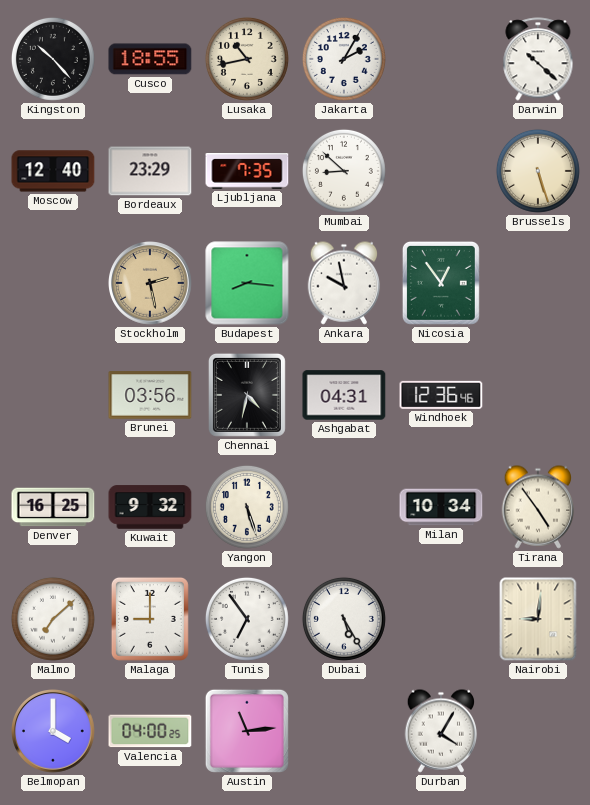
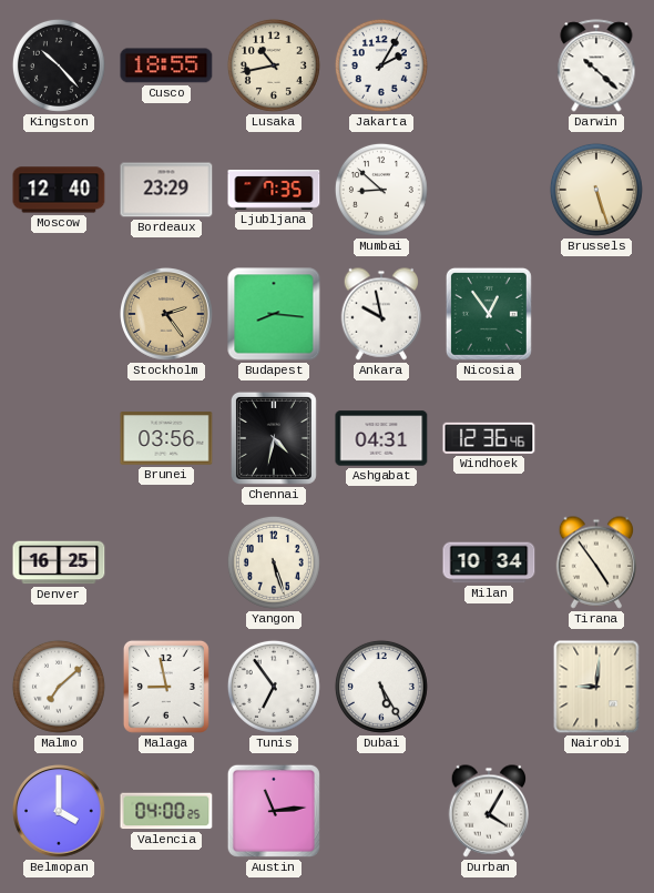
Stockholm: 2:28 -> 2:24
Kuwait: 9:32 -> none
Malaga: 9:00 -> 8:58
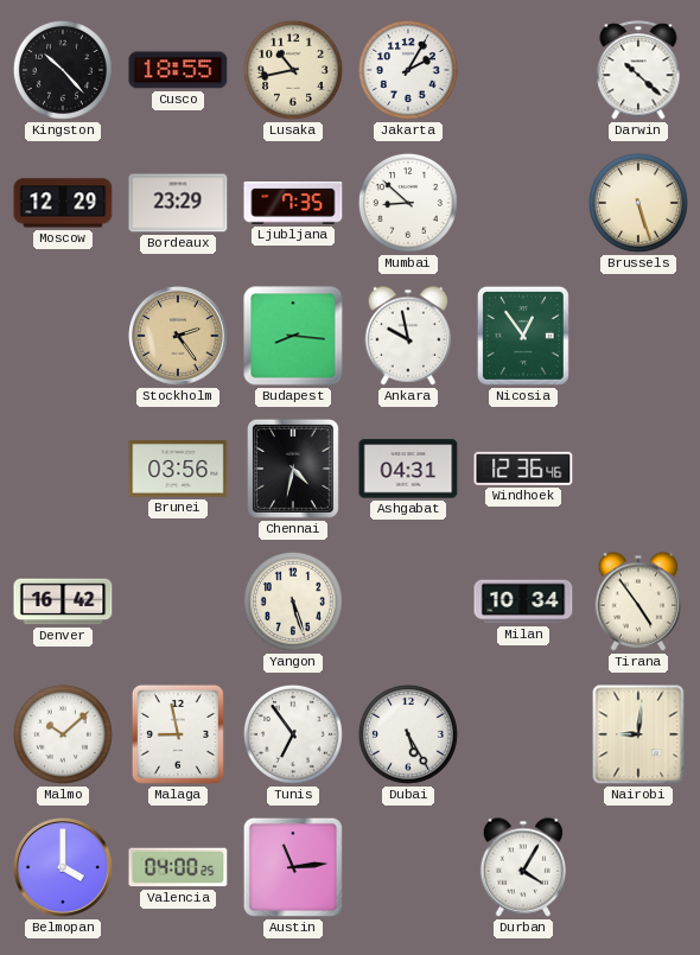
Moscow: 12:40 -> 12:29
Denver: 16:25 -> 16:42
Malmo: 7:08 -> 10:08
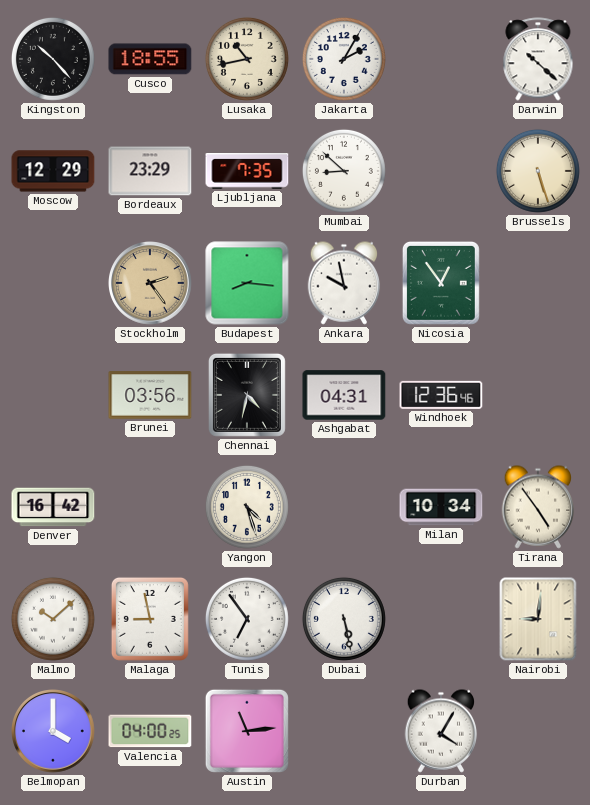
Yangon: 5:27 -> 4:27
Dubai: 5:25 -> 5:28
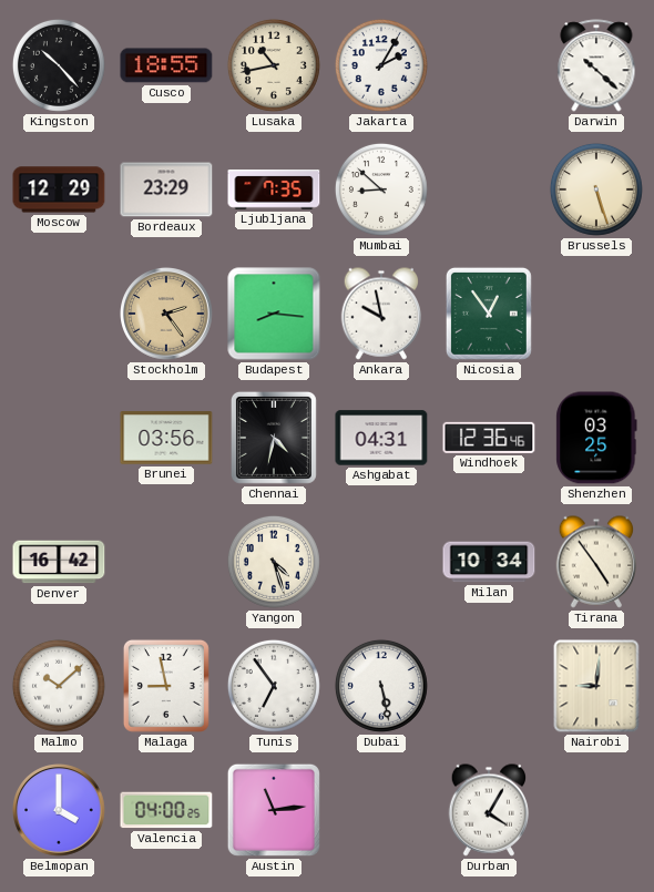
Shenzhen: none -> 03:25
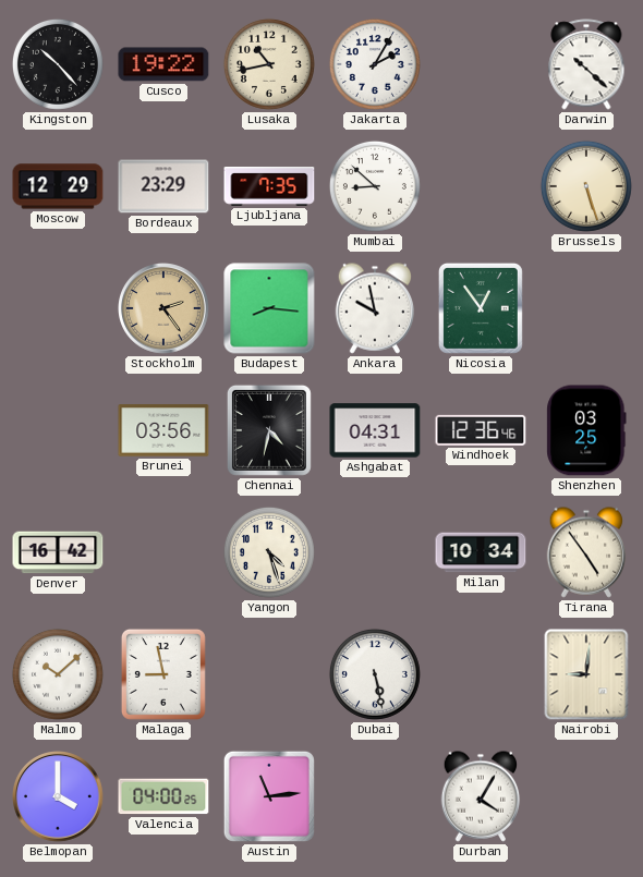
Cusco: 18:55 -> 19:22
Tunis: 6:54 -> none
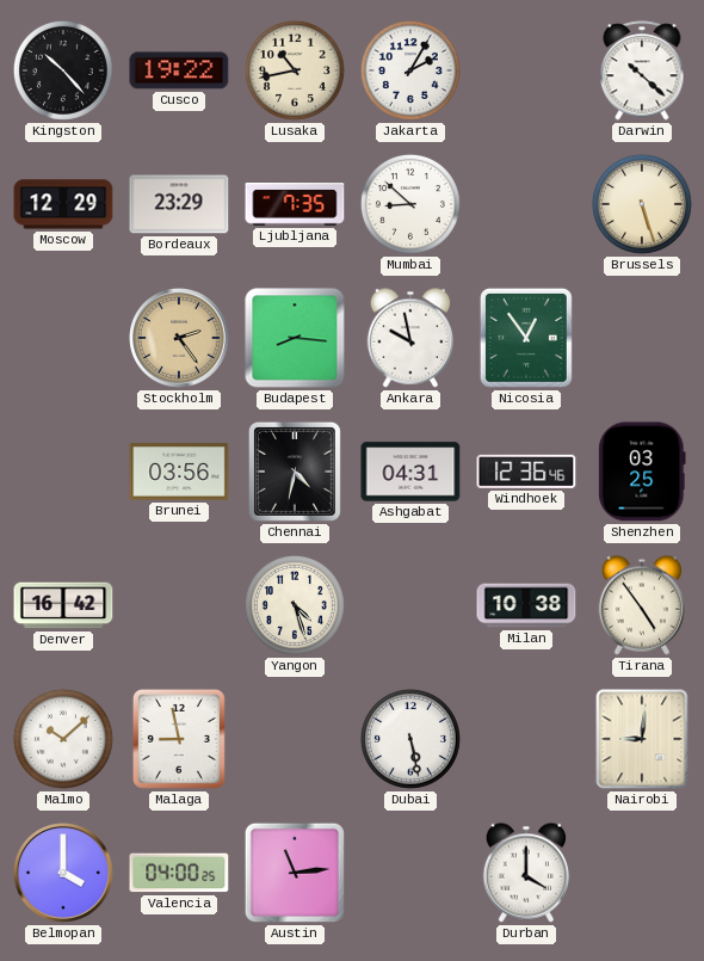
Milan: 10:34 -> 10:38
Durban: 4:05 -> 4:00
